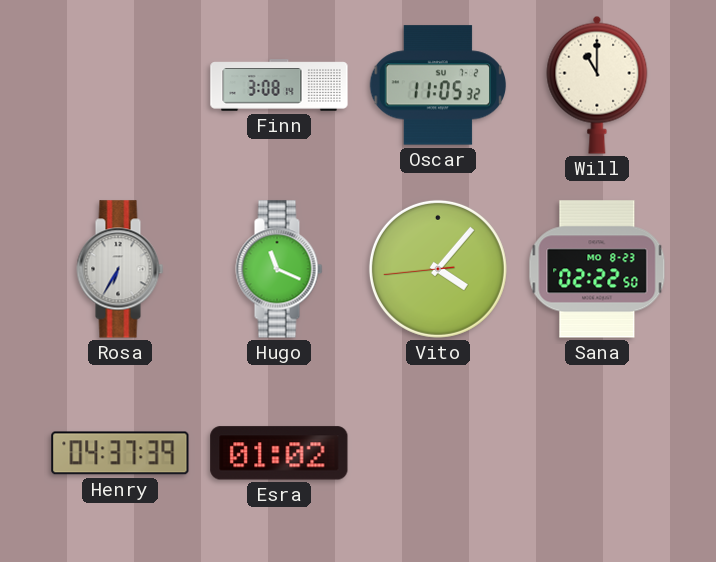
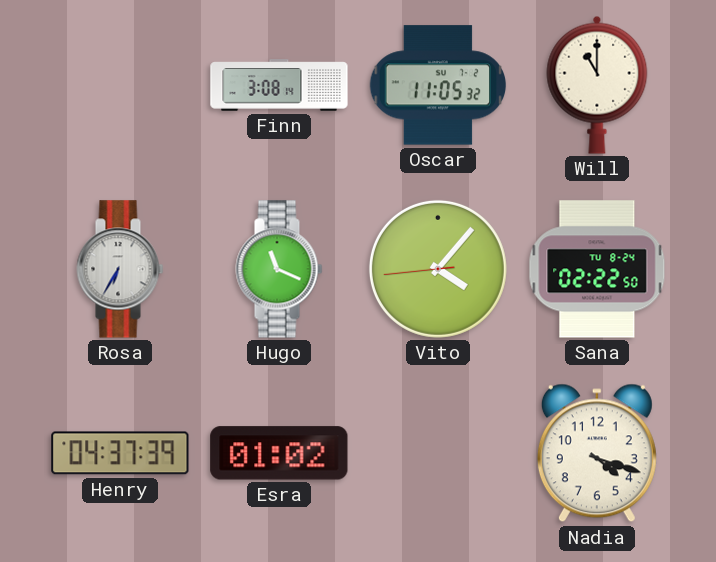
Sana date: MO 8-23 -> TU 8-24
Nadia: none -> 4:18
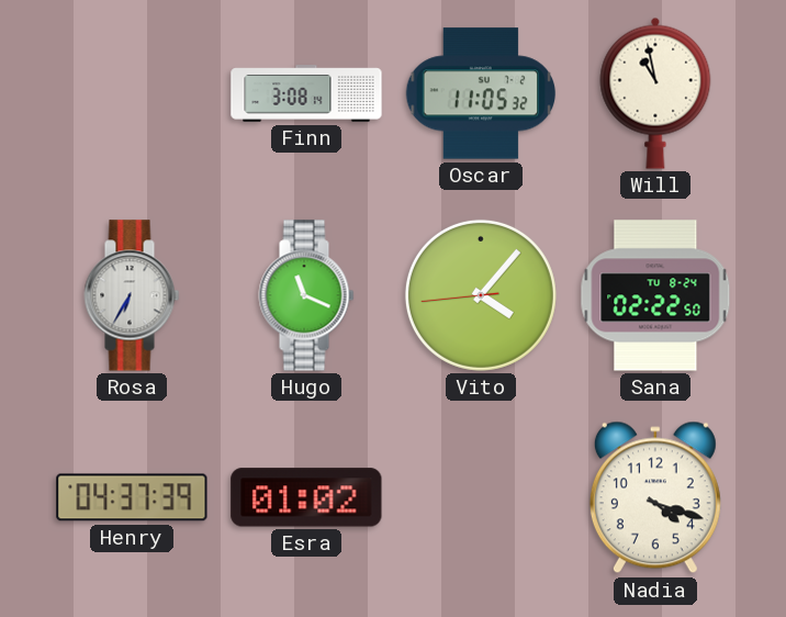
Will: 11:00 -> 10:58
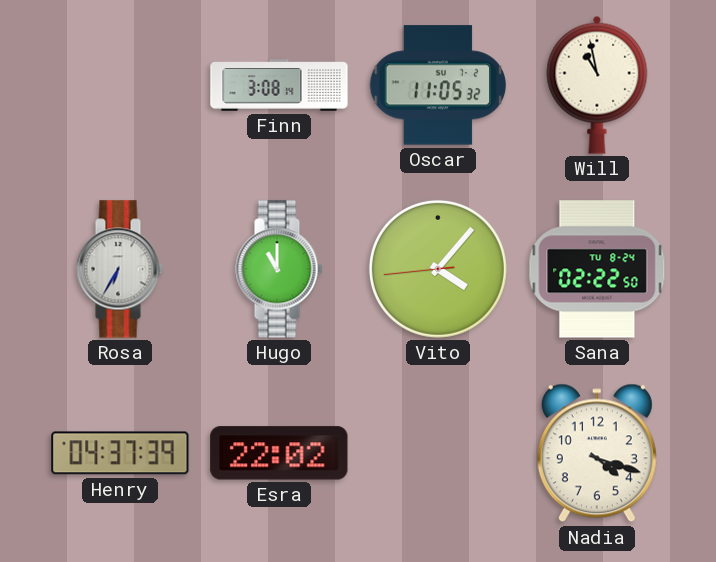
Hugo: 11:19 -> 11:00
Esra: 01:02 -> 22:02
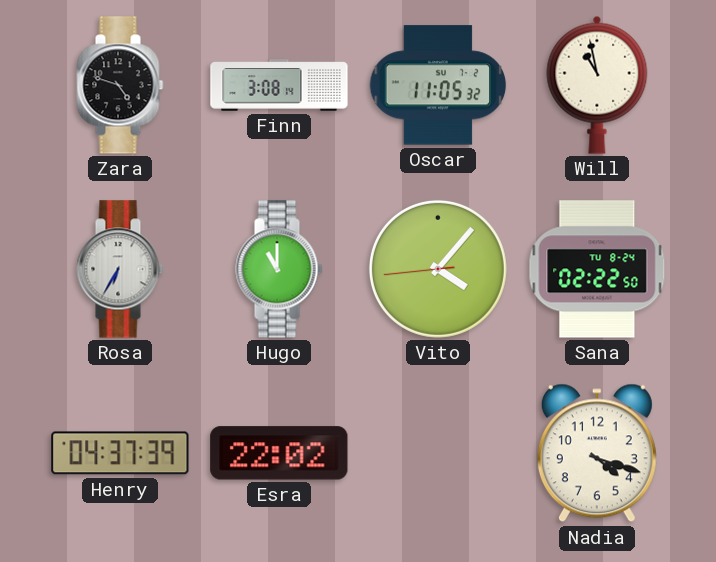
Zara: none -> 4:48
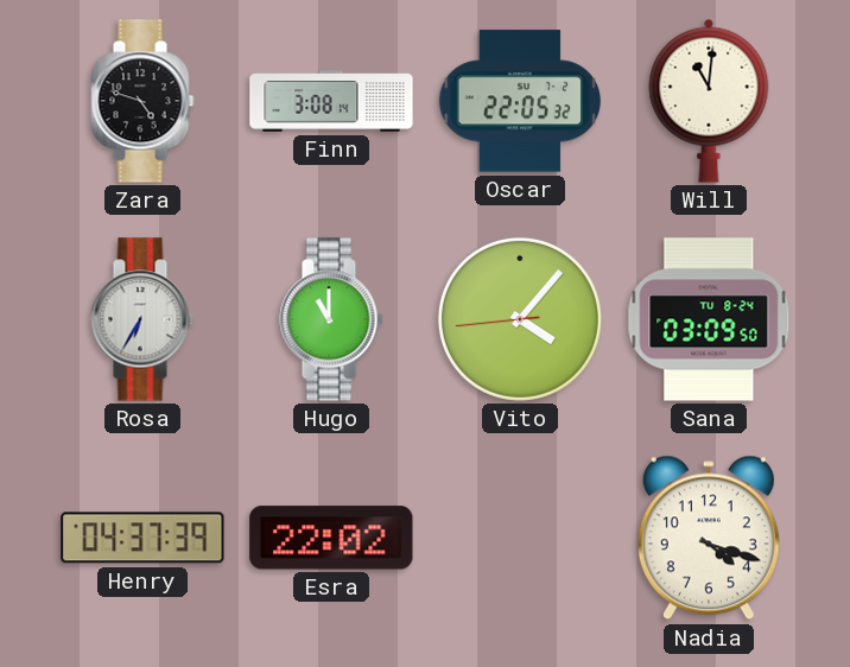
Oscar: 11:05 -> 22:05
Will: 10:58 -> 11:01
Sana: 02:22 -> 03:09
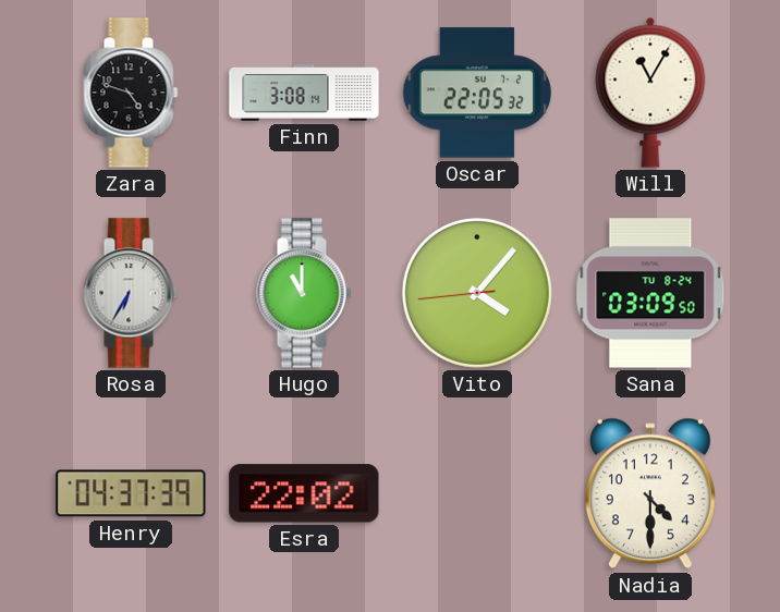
Will: 11:01 -> 11:05
Nadia: 4:18 -> 4:30
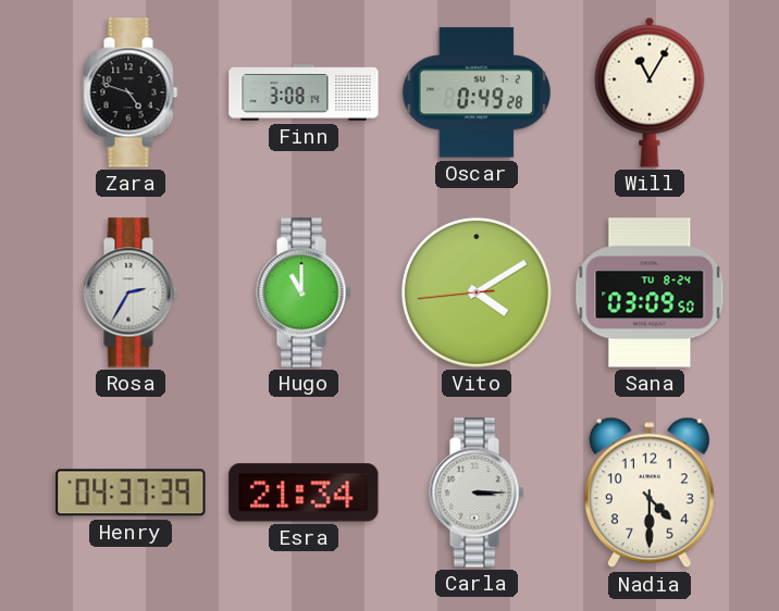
Oscar: 22:05 -> 0:49
Rosa: 6:35 -> 2:35
Vito: 4:06 -> 4:09
Esra: 22:02 -> 21:34
Carla: none -> 3:15
